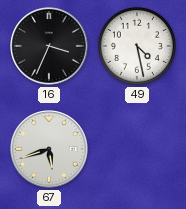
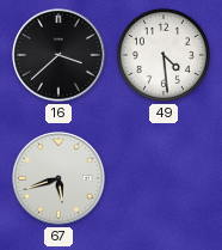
16: 3:34 -> 3:38
49: 4:28 -> 4:29
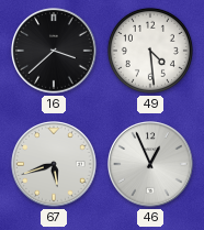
46: none -> 12:56
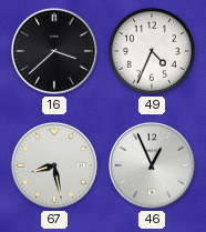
49: 4:29 -> 4:34
67: 5:42 -> 8:28
